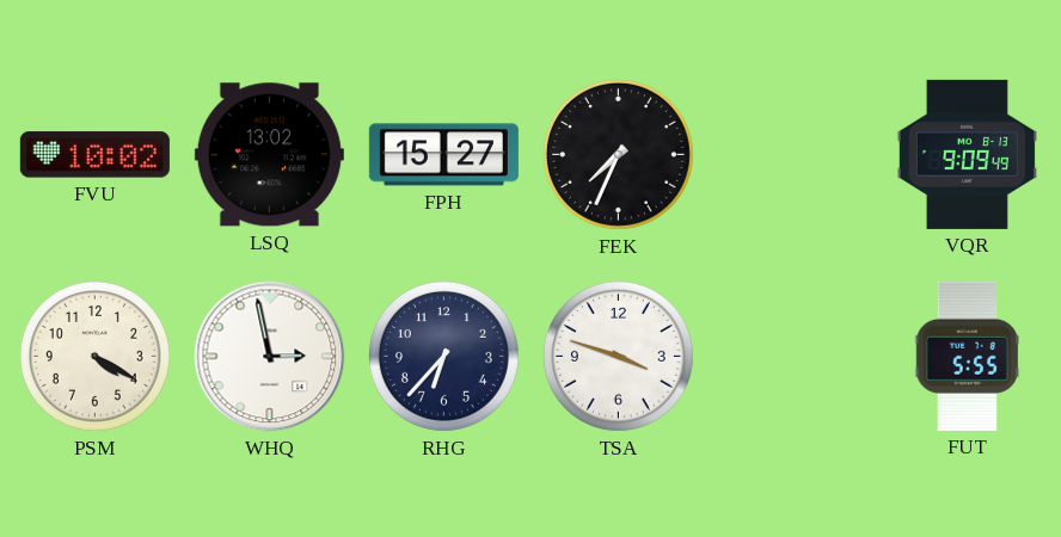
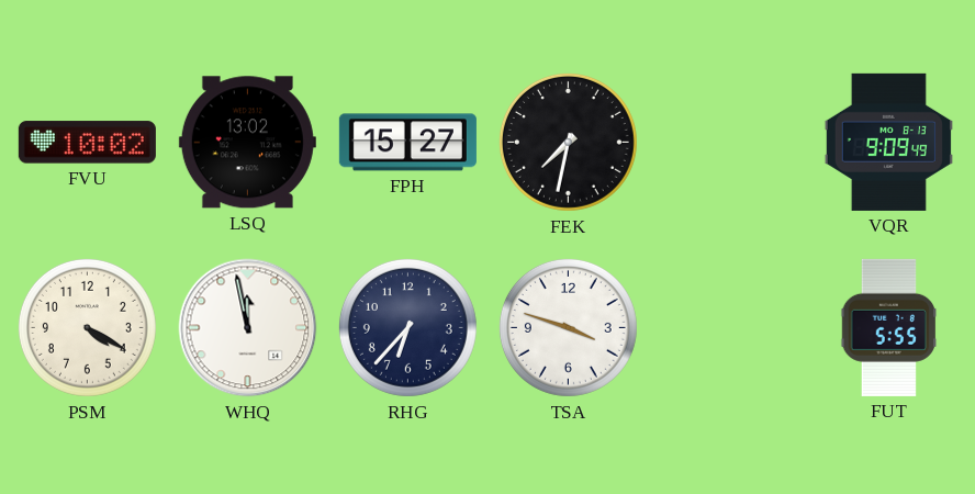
FEK: 7:34 -> 7:32
WHQ: 2:58 -> 11:58
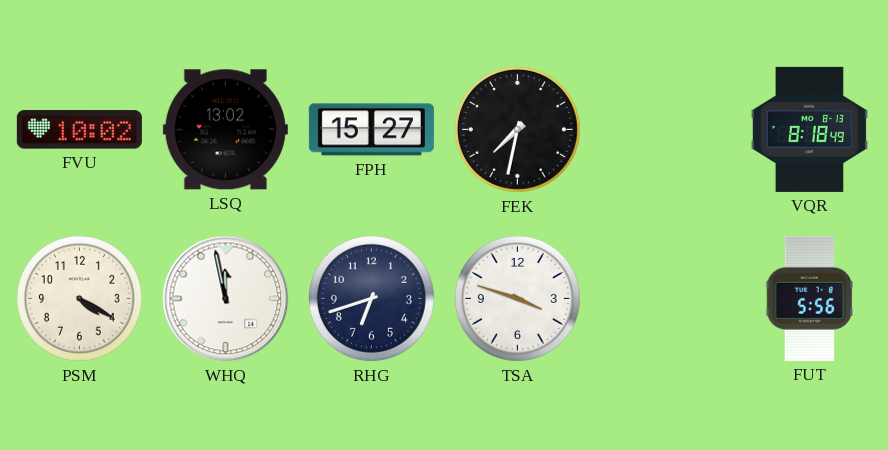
VQR: 9:09 -> 8:18
RHG: 6:37 -> 6:42
FUT: 5:55 -> 5:56
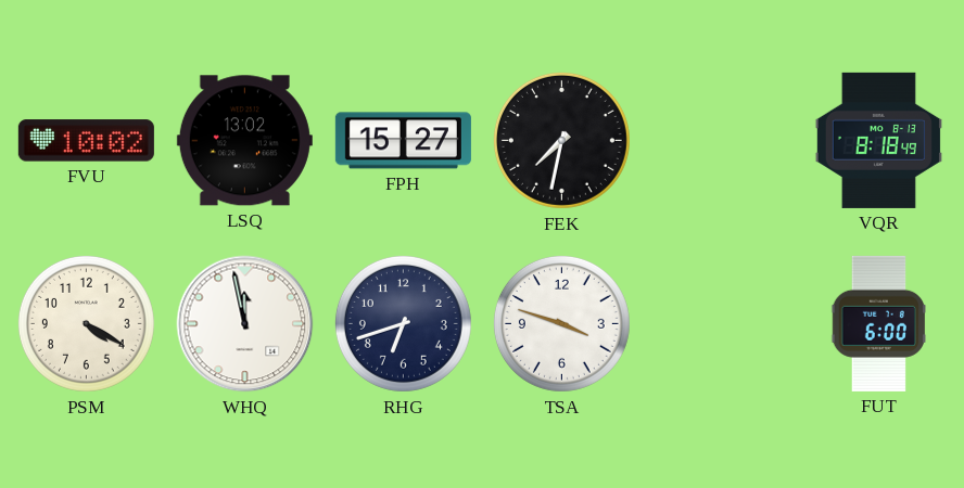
FUT: 5:56 -> 6:00
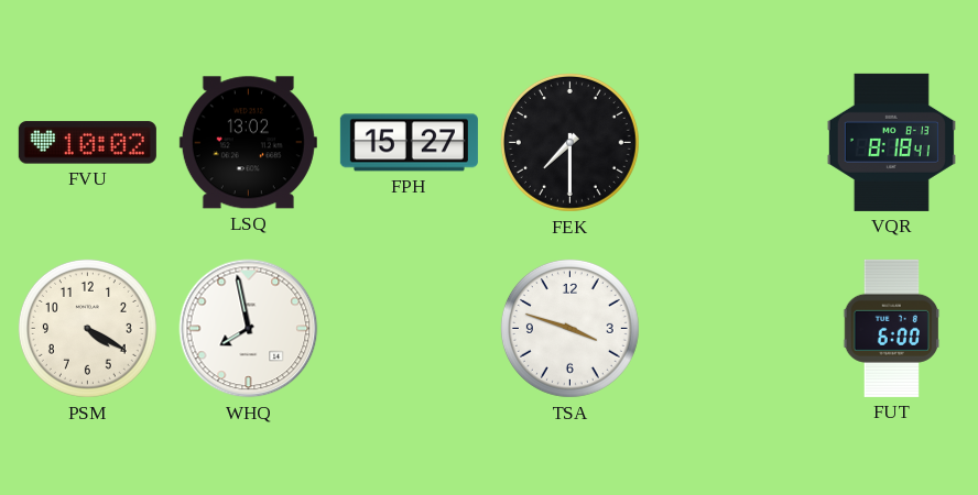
FEK: 7:32 -> 7:30
VQR: 8:18:49 -> 8:18:41
WHQ: 11:58 -> 7:58
RHG: 6:42 -> none
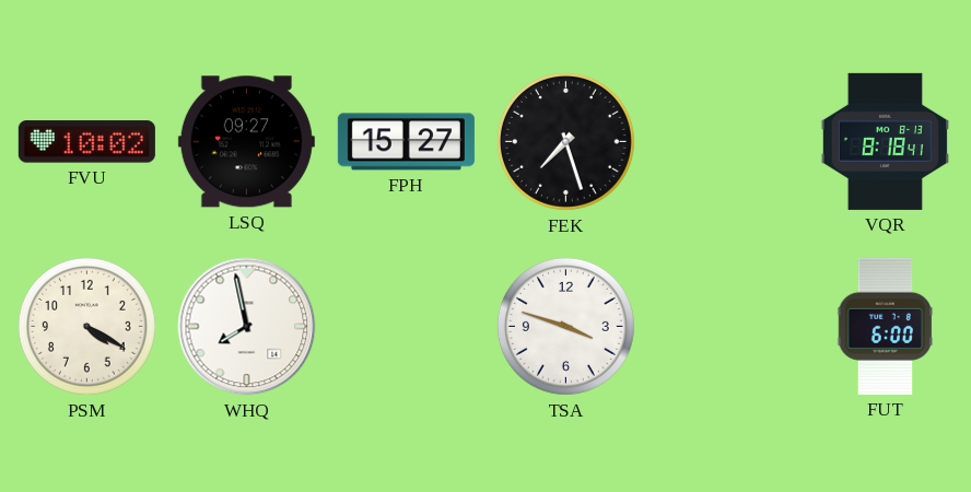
LSQ: 13:02 -> 09:27
FEK: 7:30 -> 7:27
